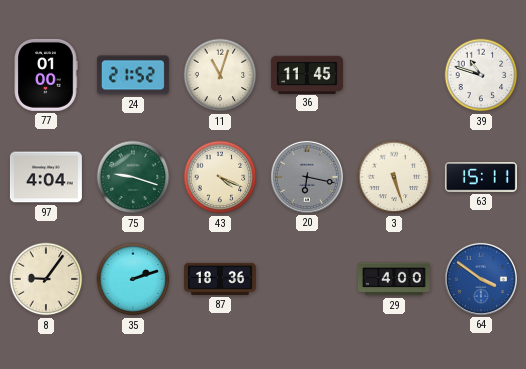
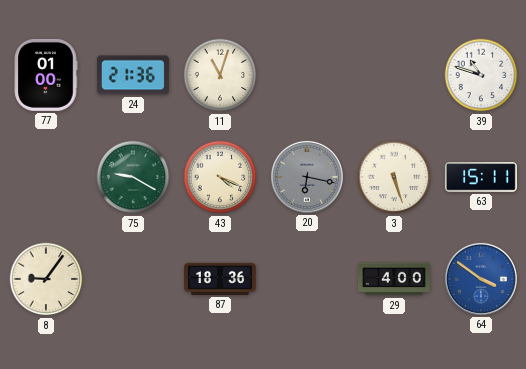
24: 21:52 -> 21:36
36: 11:45 -> none
97: 4:04 -> none
75: 9:18 -> 9:20
35: 2:12 -> none
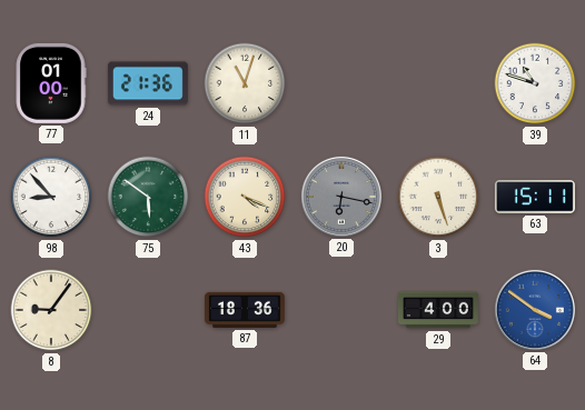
98: none -> 8:53
75: 9:20 -> 5:51
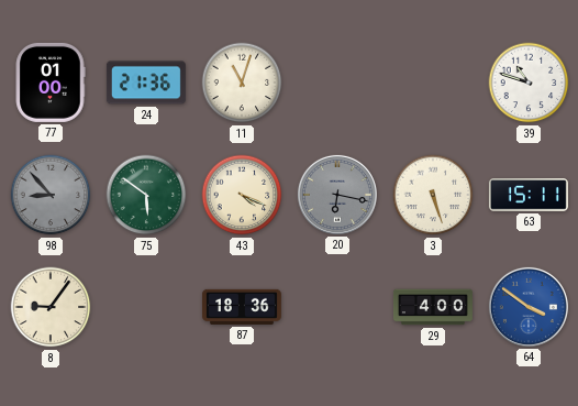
98 dial: white -> grey
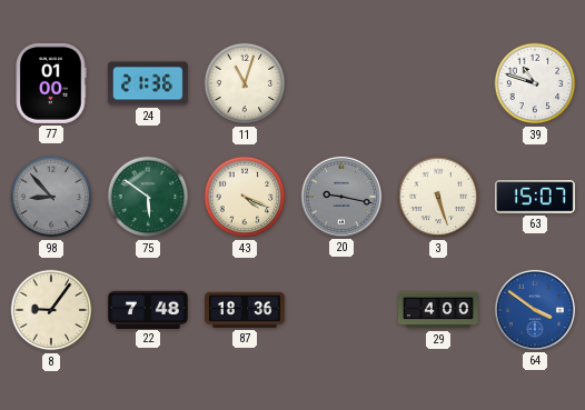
20: 6:17 -> 9:17
63: 15:11 -> 15:07
22: none -> 7:48
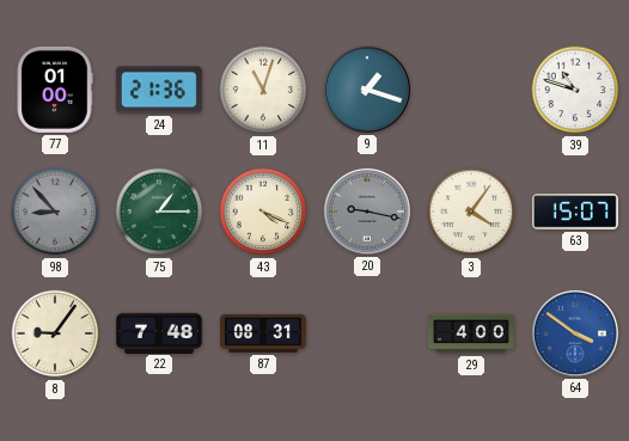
9: none -> 1:18
75: 5:51 -> 1:15
3: 5:27 -> 4:06
87: 18:36 -> 08:31
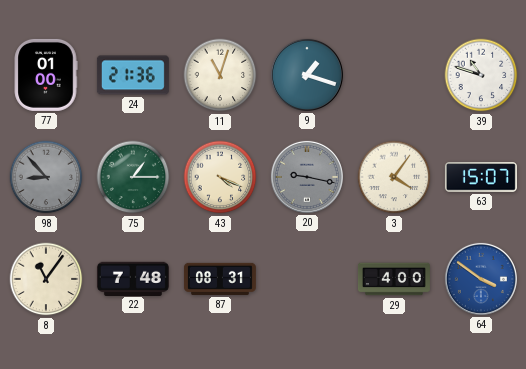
8: 9:06 -> 11:06
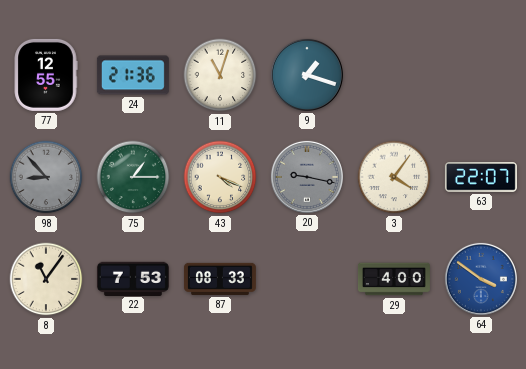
77: 01:00 -> 12:55
39: 10:48 -> none
63: 15:07 -> 22:07
22: 7:48 -> 7:53
87: 08:31 -> 08:33
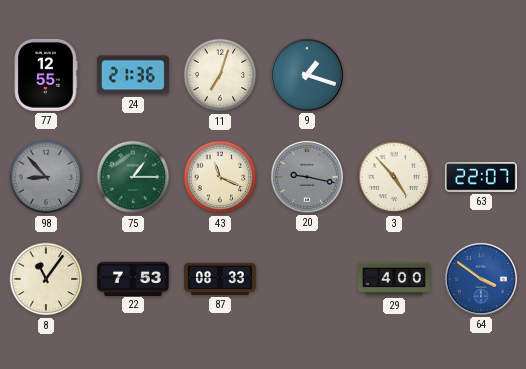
11: 11:03 -> 7:03
43: 4:19 -> 11:19
3: 4:06 -> 4:53
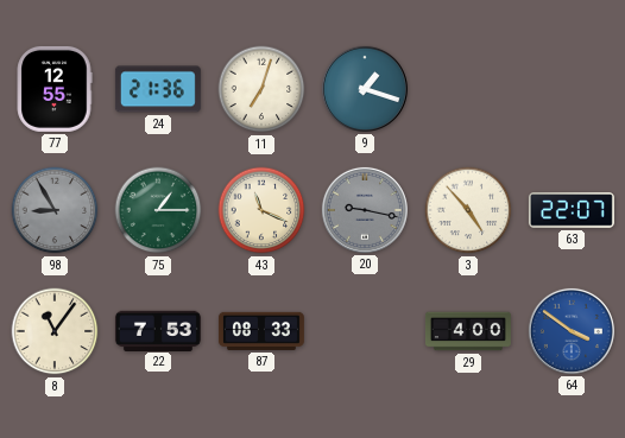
98: 8:53 -> 8:55
